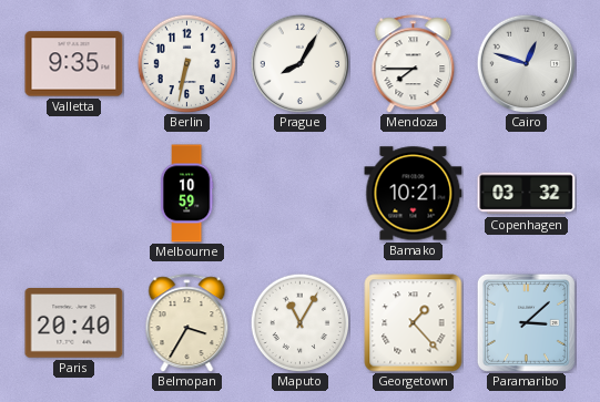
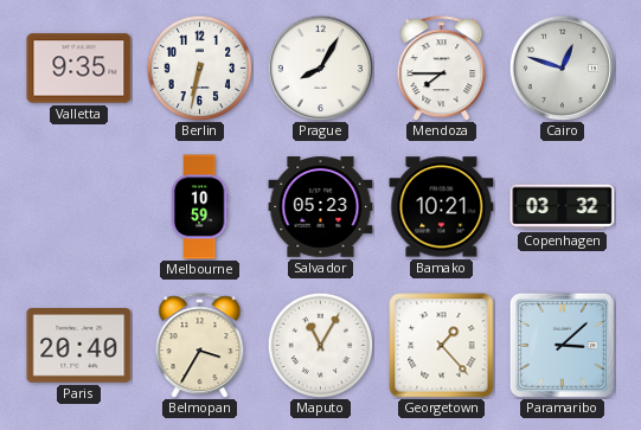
Salvador: none -> 05:23
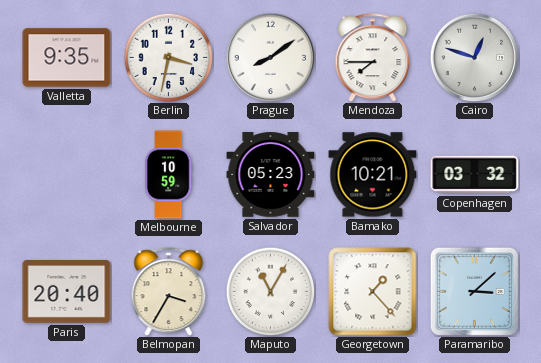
Berlin: 6:32 -> 3:32
Prague: 8:05 -> 8:09
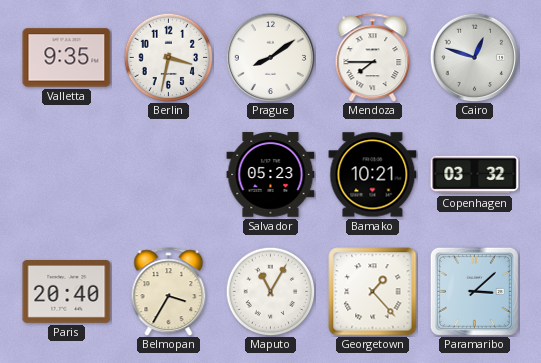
Melbourne: 10:59 -> none
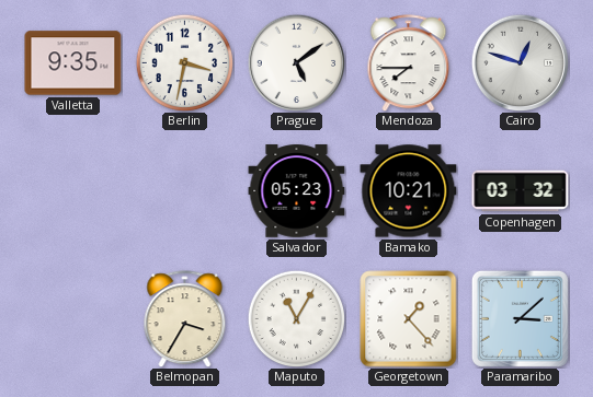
Prague: 8:09 -> 5:09
Paris: 20:40 -> none
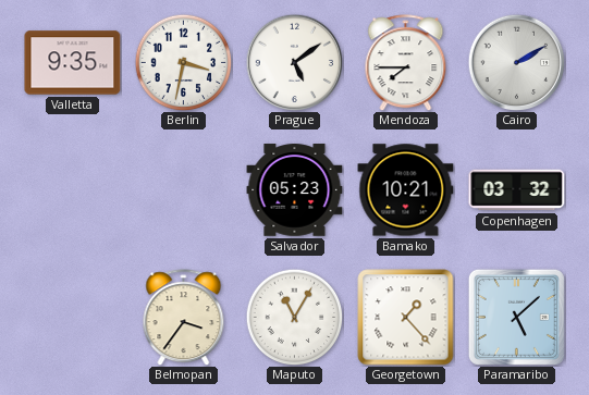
Cairo: 12:48 -> 2:10
Belmopan: 3:35 -> 3:36
Paramaribo: 3:08 -> 5:08
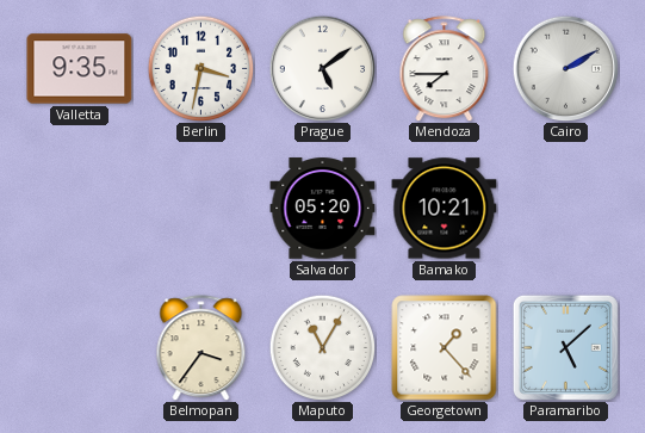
Salvador: 05:23 -> 05:20
Copenhagen: 03:32 -> none
